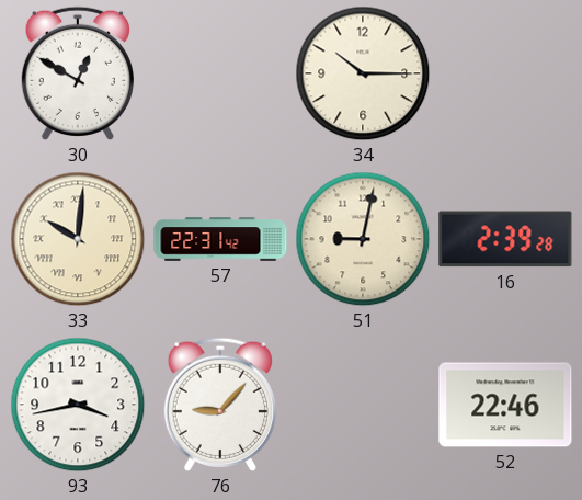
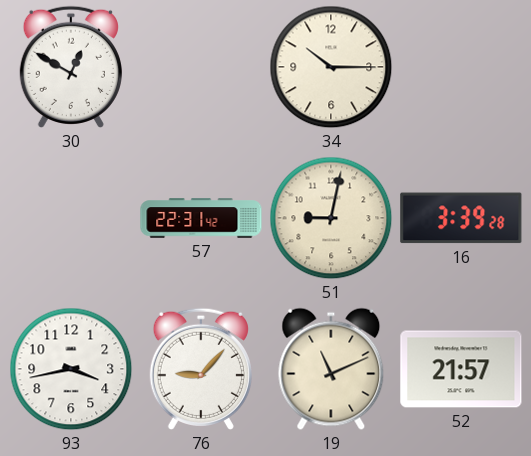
33: 10:01 -> none
16: 2:39 -> 3:39
19: none -> 11:11
52: 22:46 -> 21:57
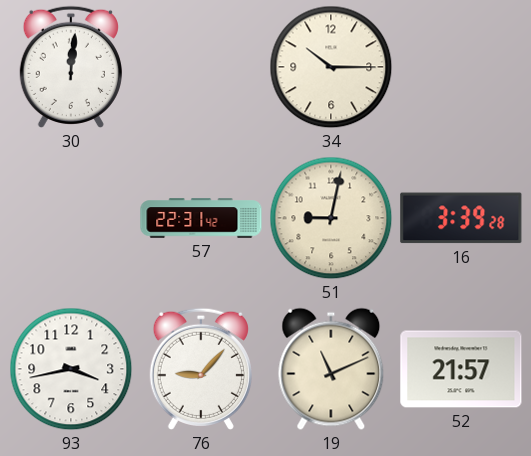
30: 12:50 -> 12:01
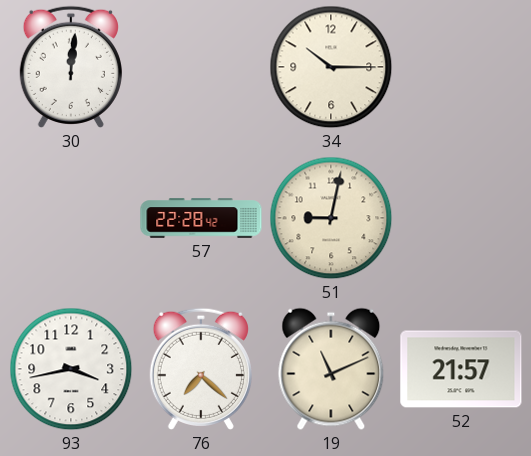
57: 22:31 -> 22:28
16: 3:39 -> none
76: 9:07 -> 7:22
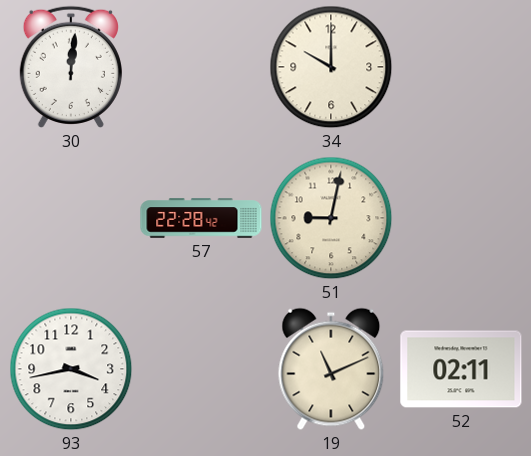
34: 10:15 -> 10:00
76: 7:22 -> none
52: 21:57 -> 02:11
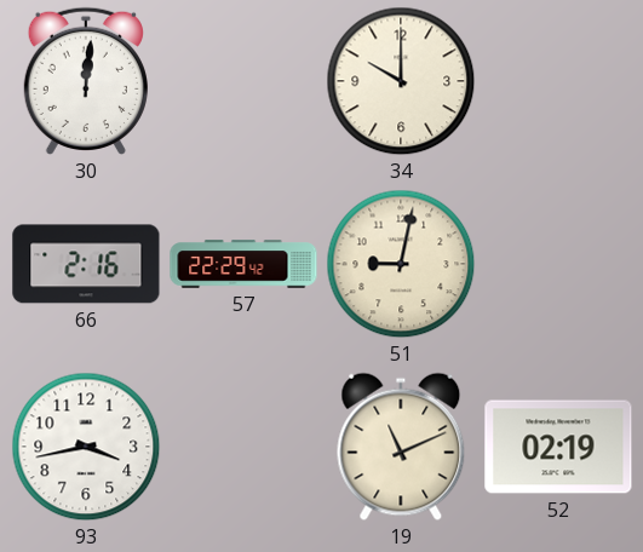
66: none -> 2:16
57: 22:28 -> 22:29
52: 02:11 -> 02:19
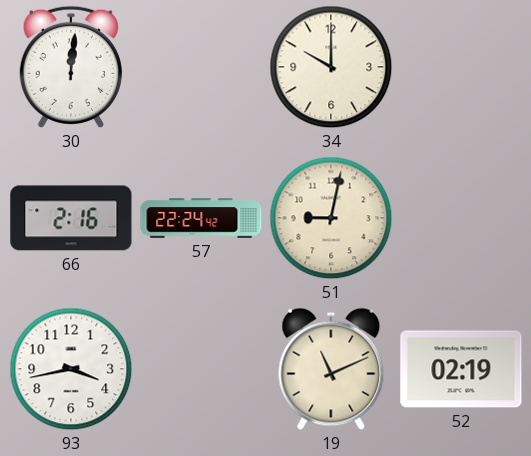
57: 22:29 -> 22:24
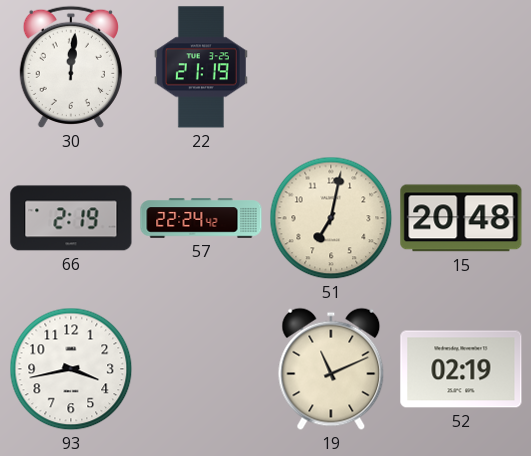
22: none -> 21:19
34: 10:00 -> none
66: 2:16 -> 2:19
51: 9:02 -> 7:02
15: none -> 20:48
